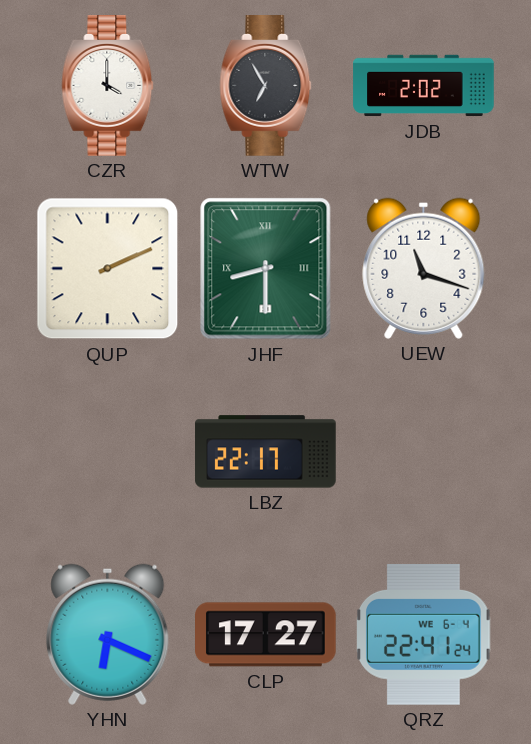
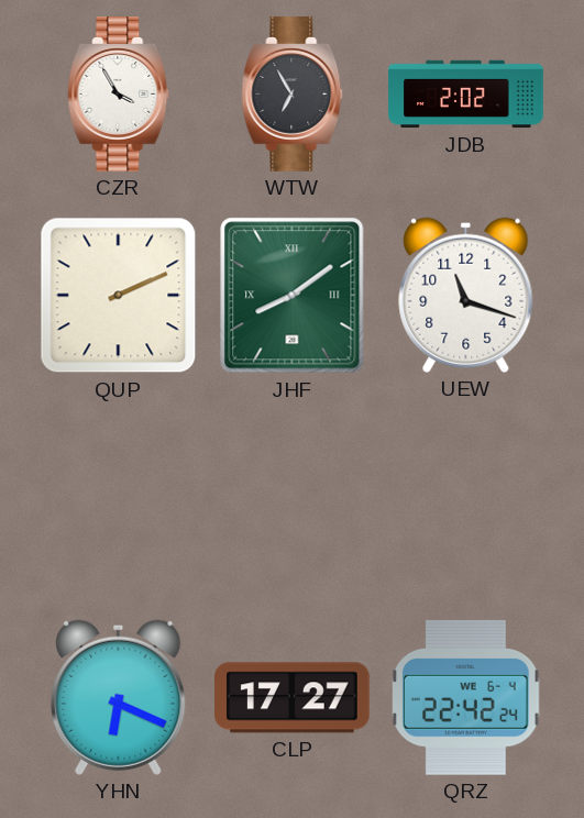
CZR: 4:00 -> 3:55
JHF: 8:30 -> 8:09
LBZ: 22:17 -> none
QRZ: 22:41 -> 22:42
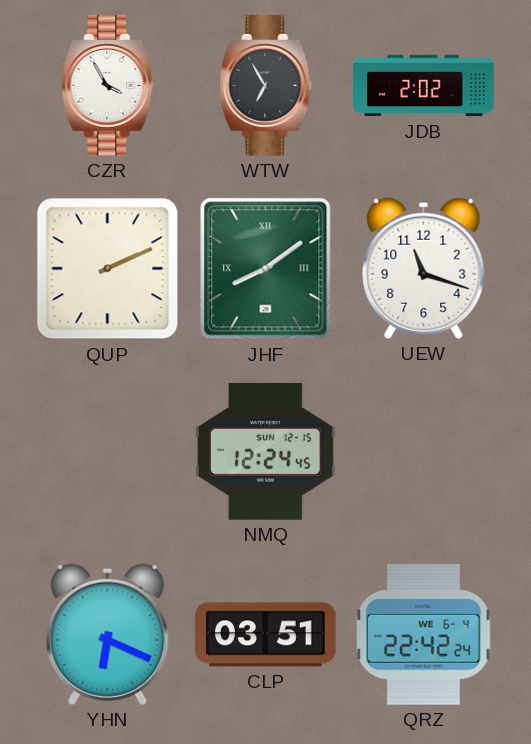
NMQ: none -> 12:24
CLP: 17:27 -> 03:51
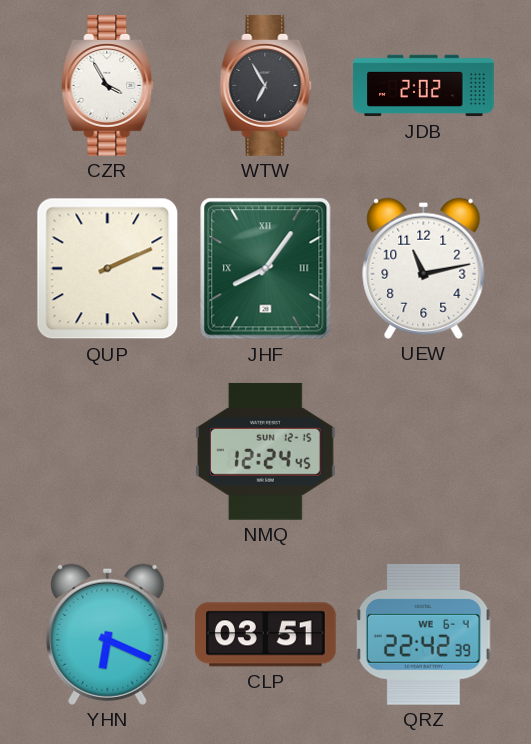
JHF: 8:09 -> 8:06
UEW: 11:18 -> 11:13
QRZ: 22:42:24 -> 22:42:39
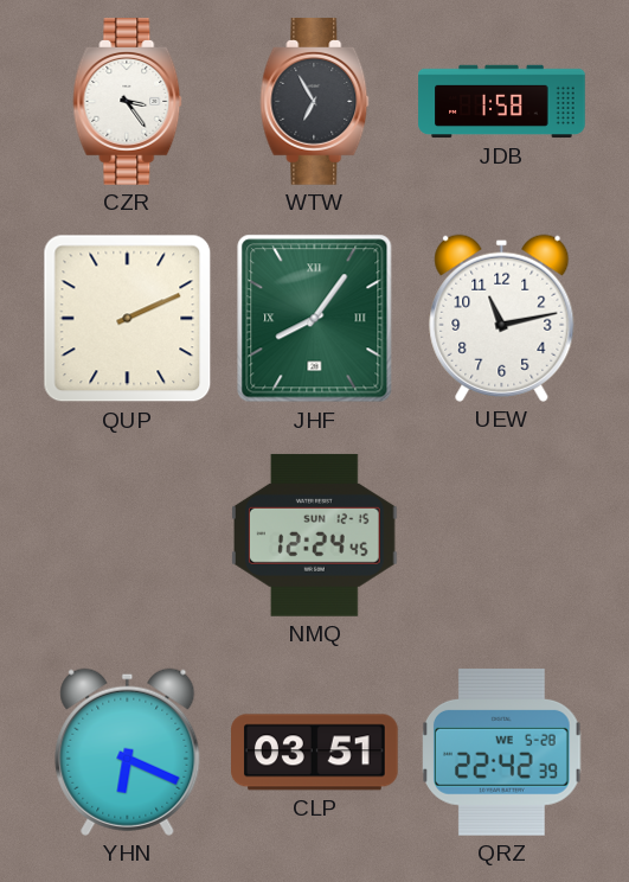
CZR: 3:55 -> 3:24
JDB: 2:02 -> 1:58
QRZ date: WE 6-4 -> WE 5-28
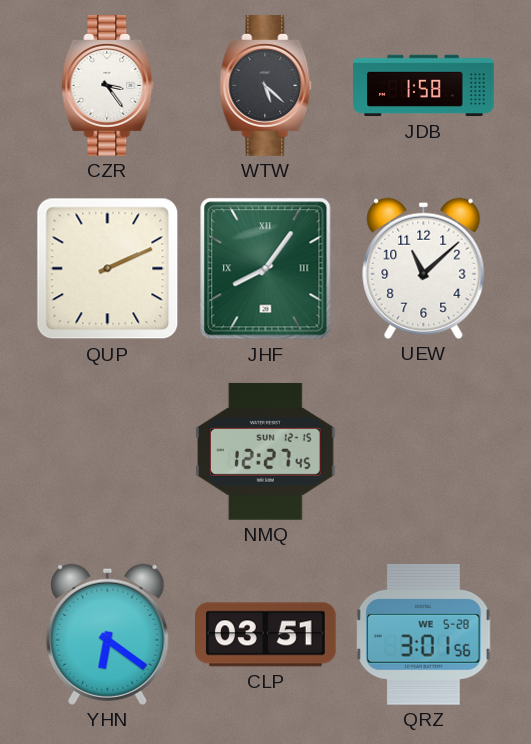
WTW: 6:55 -> 5:22
UEW: 11:13 -> 11:08
NMQ: 12:24 -> 12:27
YHN: 6:19 -> 6:21
QRZ: 22:42 -> 3:01
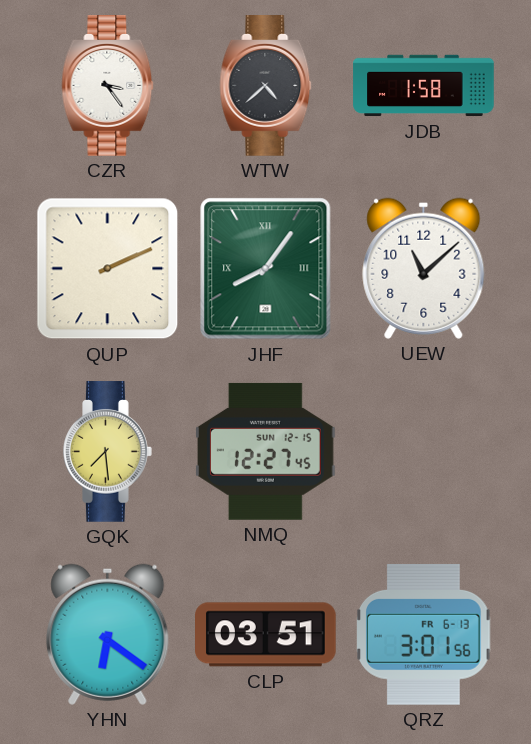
WTW: 5:22 -> 4:38
GQK: none -> 7:29
QRZ date: WE 5-28 -> FR 6-13
